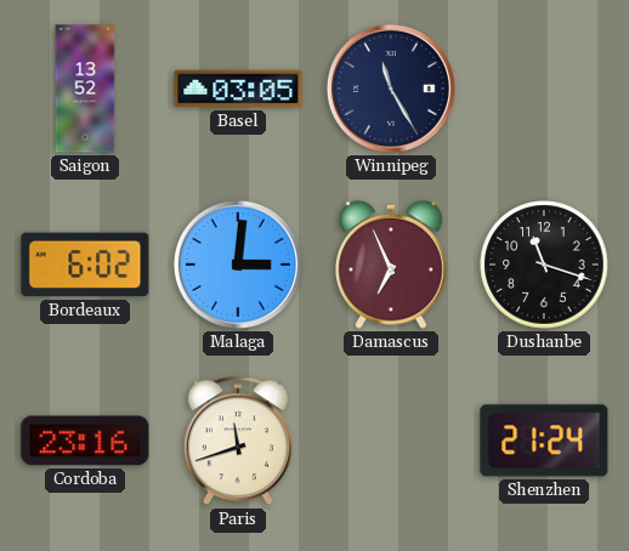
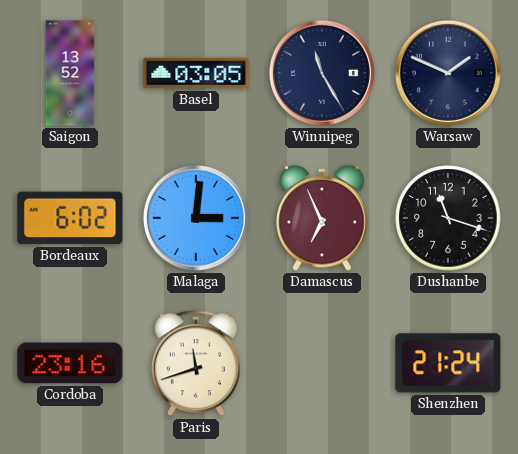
Warsaw: none -> 1:49
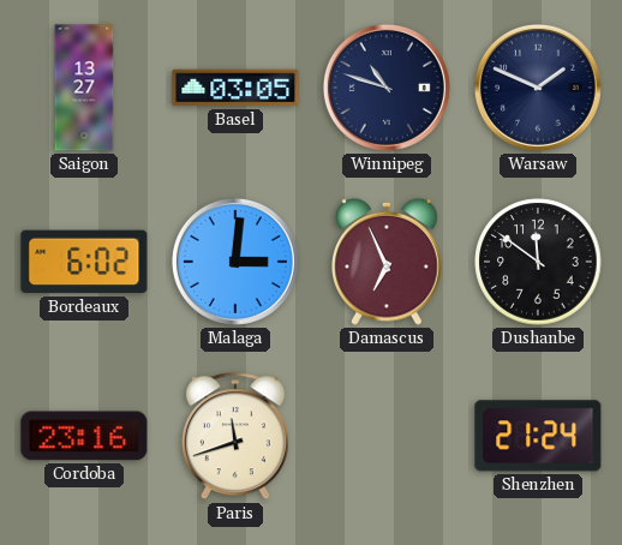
Saigon: 13:52 -> 13:27
Winnipeg: 11:25 -> 10:48
Dushanbe: 11:18 -> 11:51
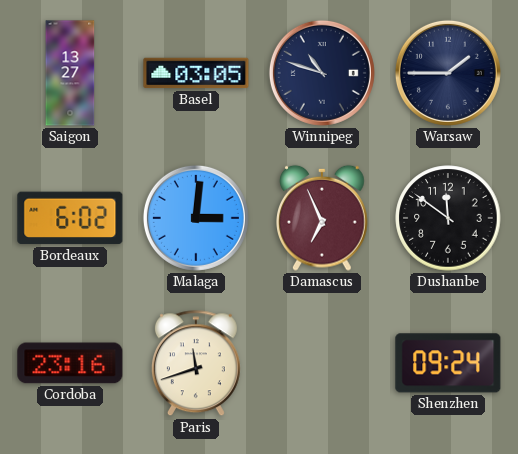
Warsaw: 1:49 -> 1:45
Shenzhen: 21:24 -> 09:24
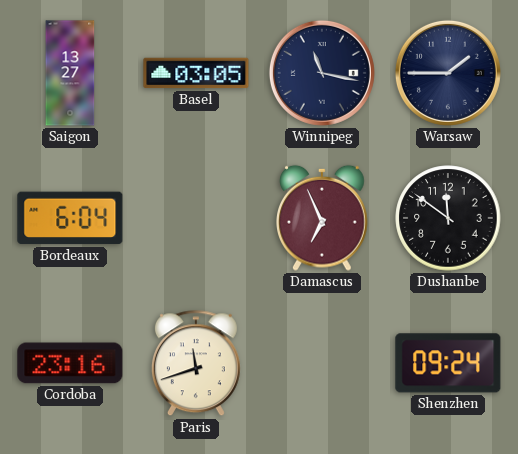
Winnipeg: 10:48 -> 11:17
Bordeaux: 6:02 -> 6:04
Malaga: 3:01 -> none
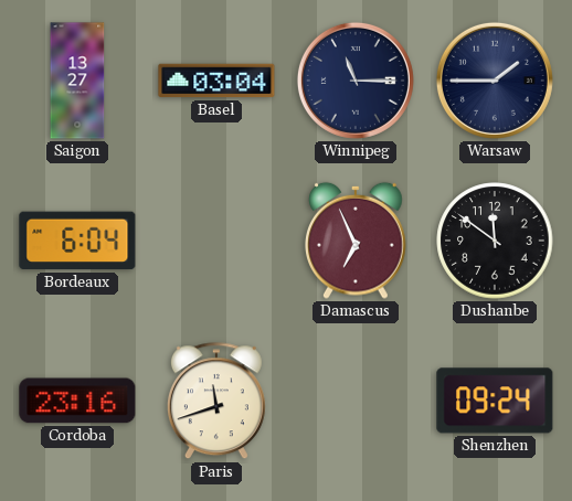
Basel: 03:05 -> 03:04
Winnipeg: 11:17 -> 11:15
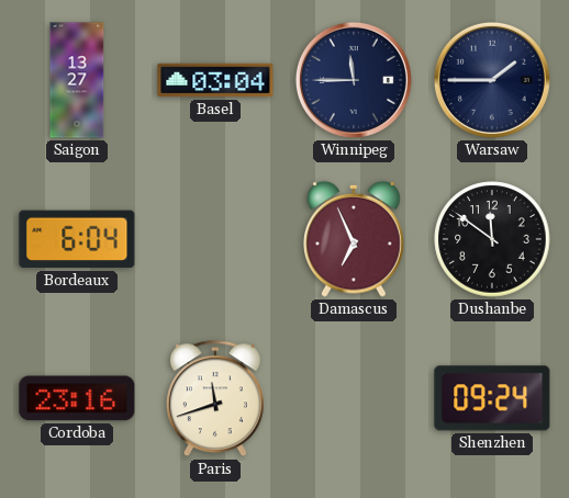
Winnipeg: 11:15 -> 11:45
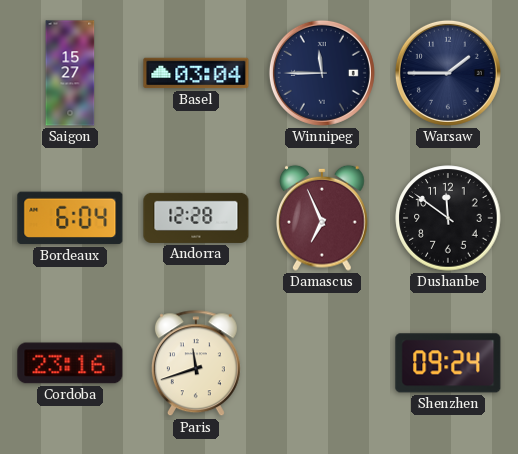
Saigon: 13:27 -> 15:27
Andorra: none -> 12:28
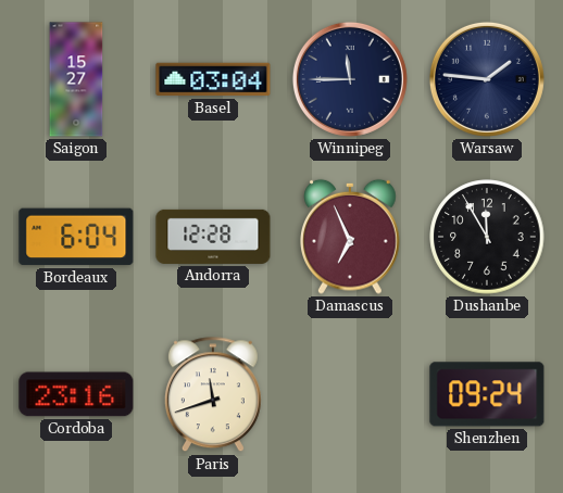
Warsaw: 1:45 -> 1:46
Dushanbe: 11:51 -> 11:55
